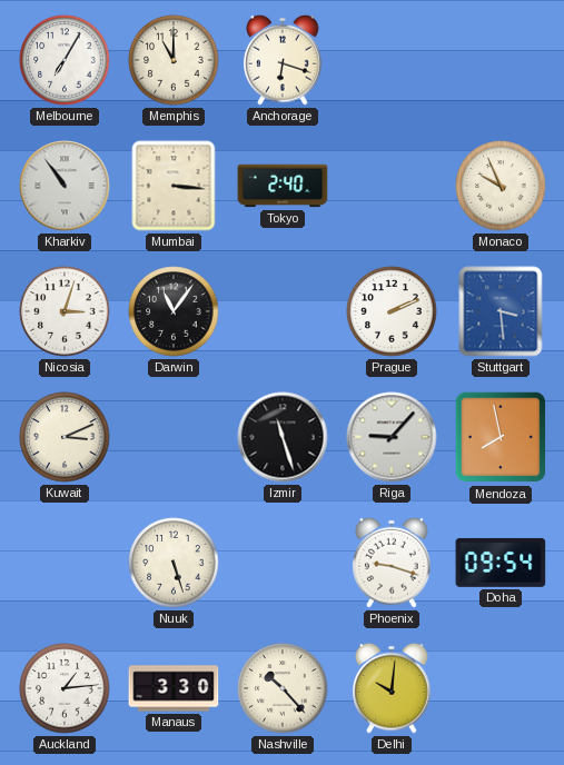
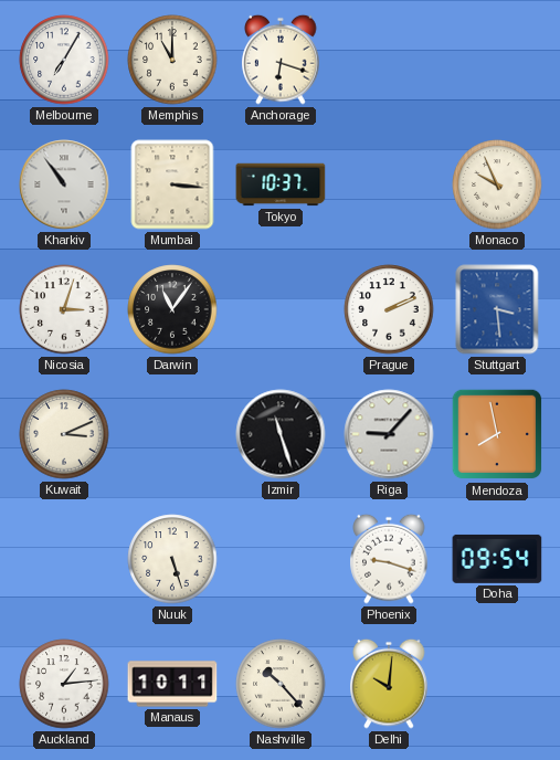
Tokyo: 2:40 -> 10:37
Manaus: 3:30 -> 10:11
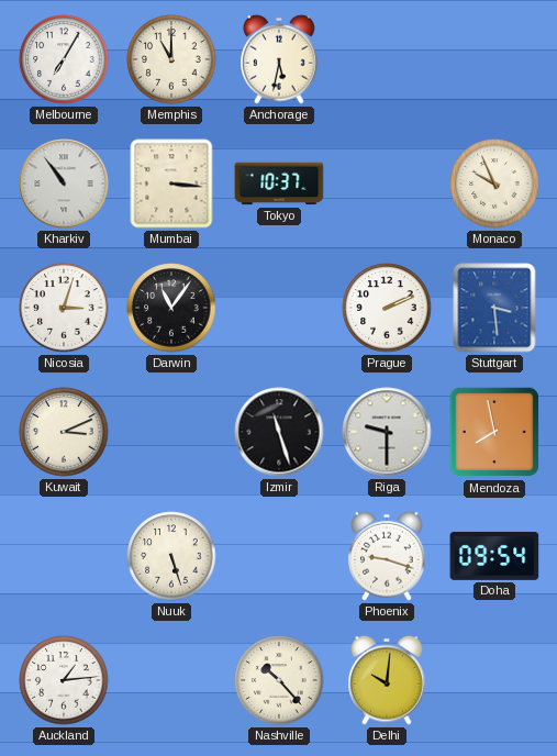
Anchorage: 6:18 -> 5:32
Riga: 9:07 -> 9:30
Manaus: 10:11 -> none
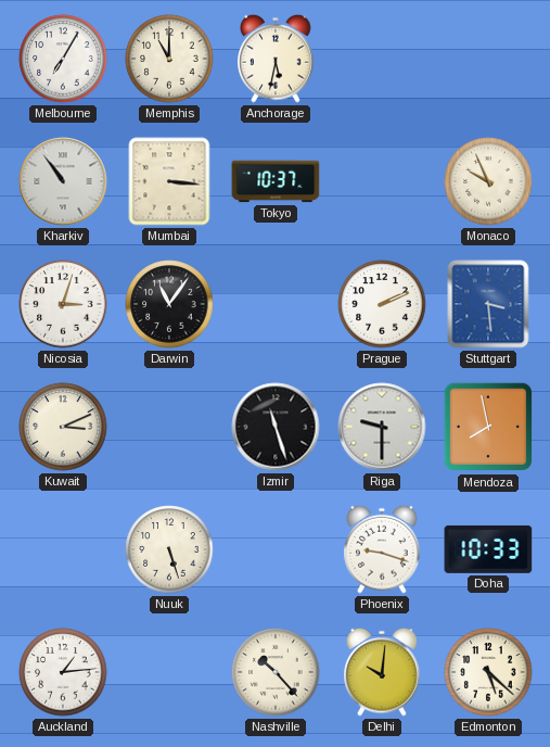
Doha: 09:54 -> 10:33
Edmonton: none -> 5:22
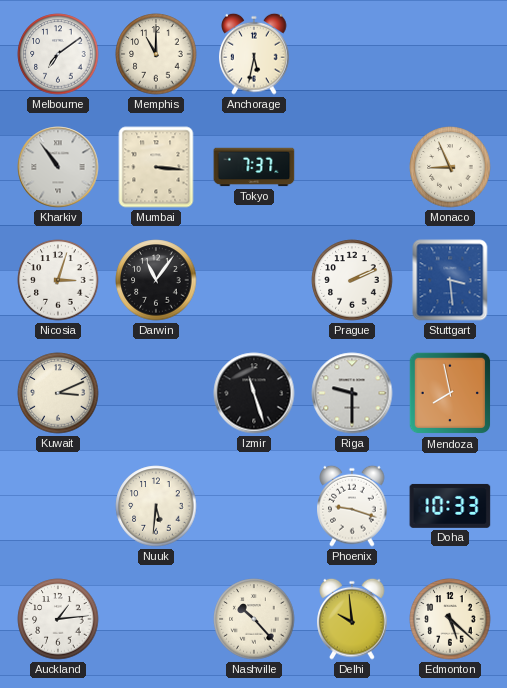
Melbourne: 7:05 -> 7:09
Tokyo: 10:37 -> 7:37
Monaco: 9:56 -> 8:56
Nuuk: 5:27 -> 5:31
Delhi: 10:01 -> 9:59
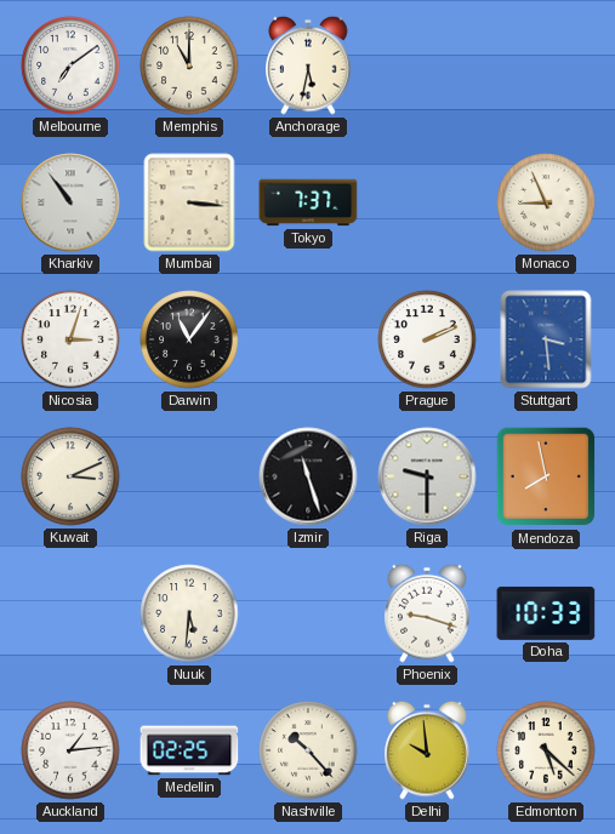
Medellin: none -> 02:25
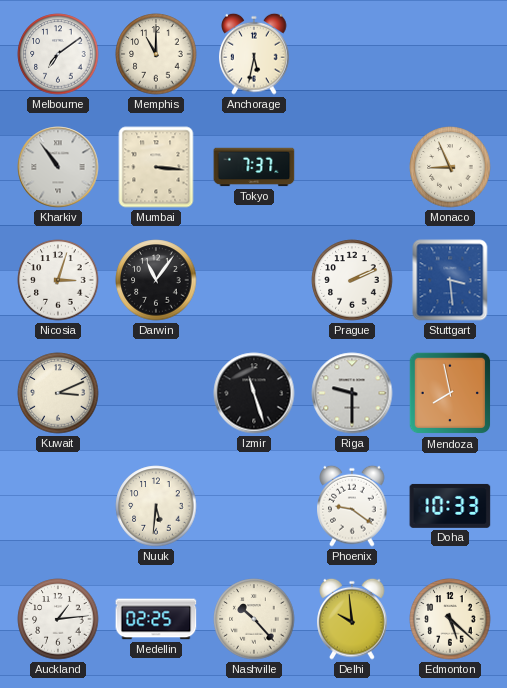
Phoenix: 9:18 -> 9:21
